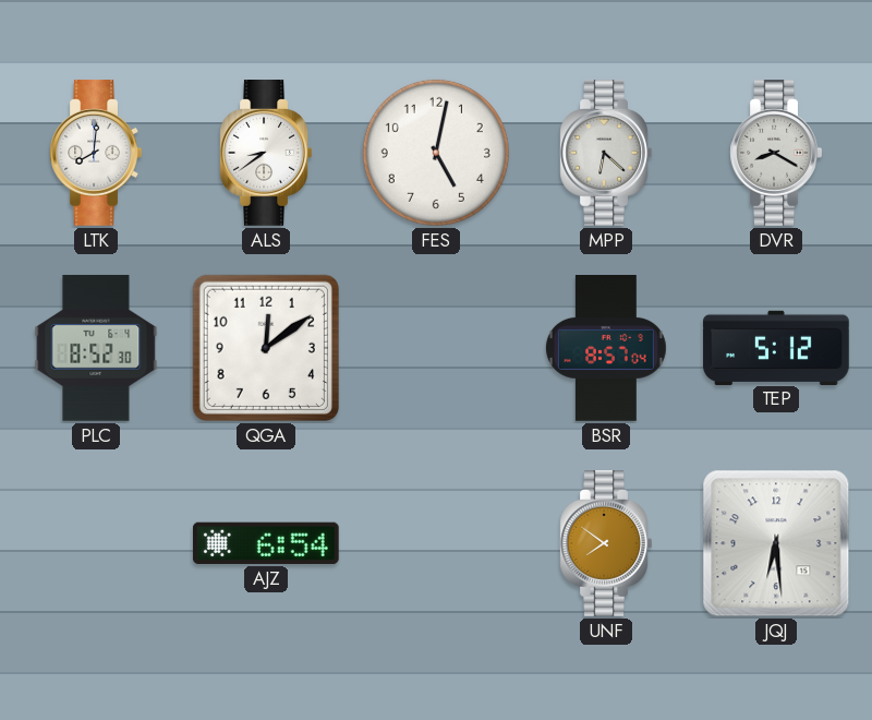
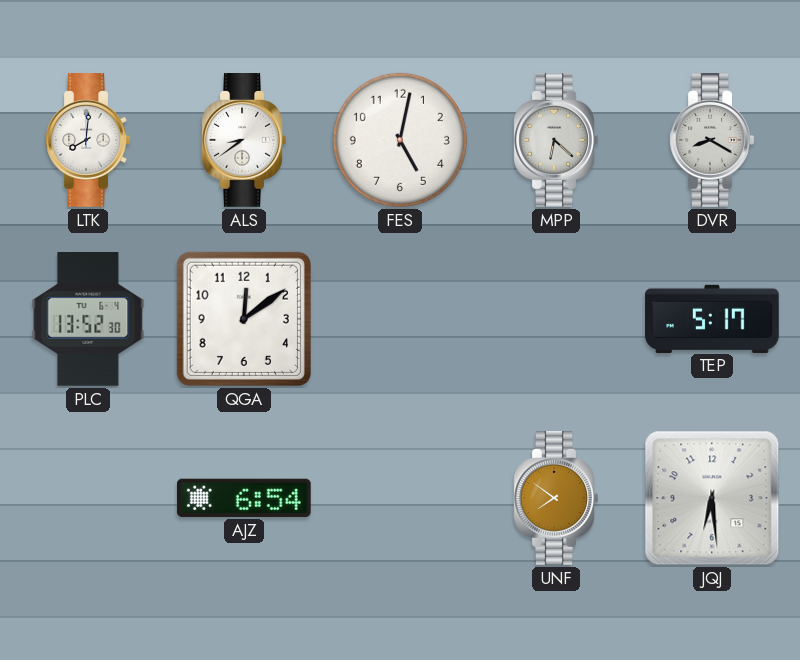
PLC: 8:52 -> 13:52
BSR: 8:57 -> none
TEP: 5:12 -> 5:17
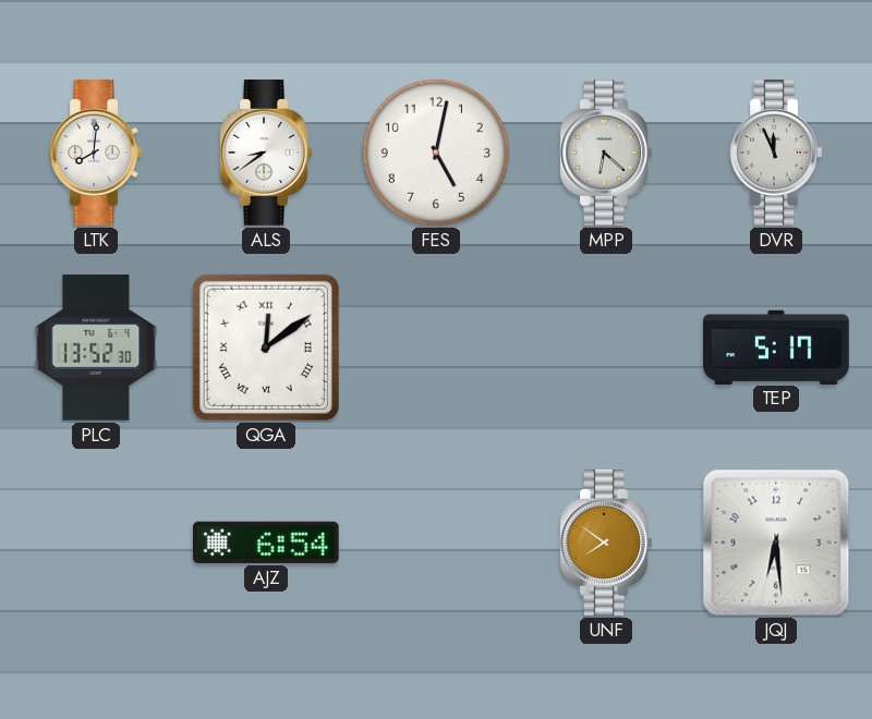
DVR: 8:20 -> 11:56
QGA numerals: Arabic -> Roman
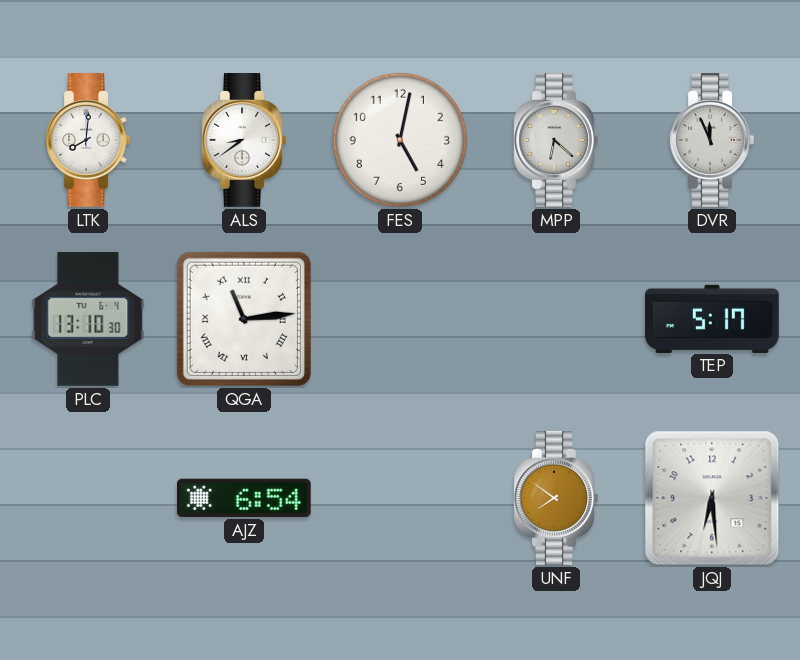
PLC: 13:52 -> 13:10
QGA: 12:09 -> 11:14
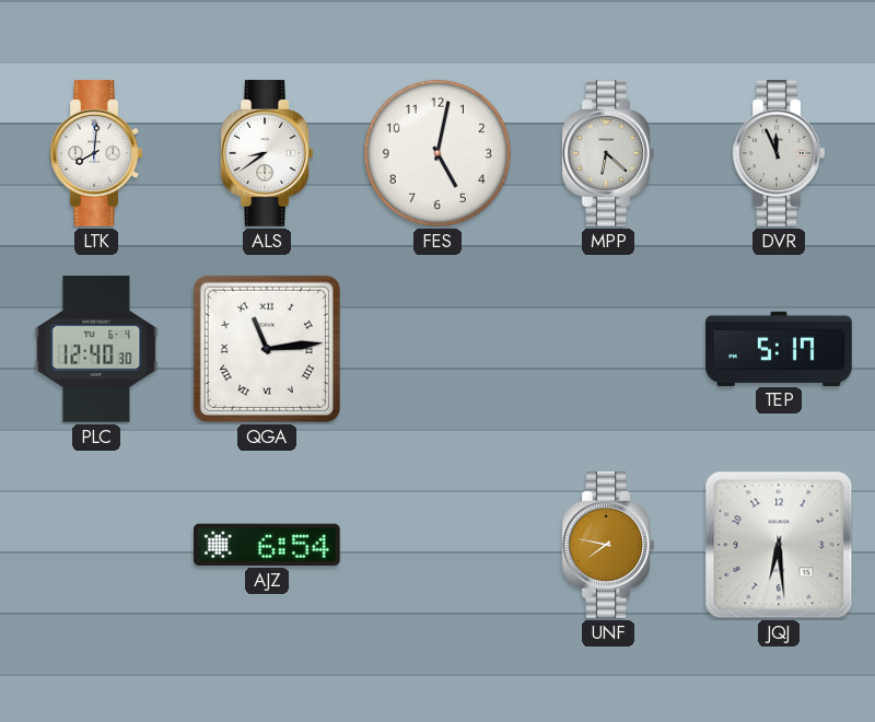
PLC: 13:10 -> 12:40
UNF: 7:51 -> 7:47
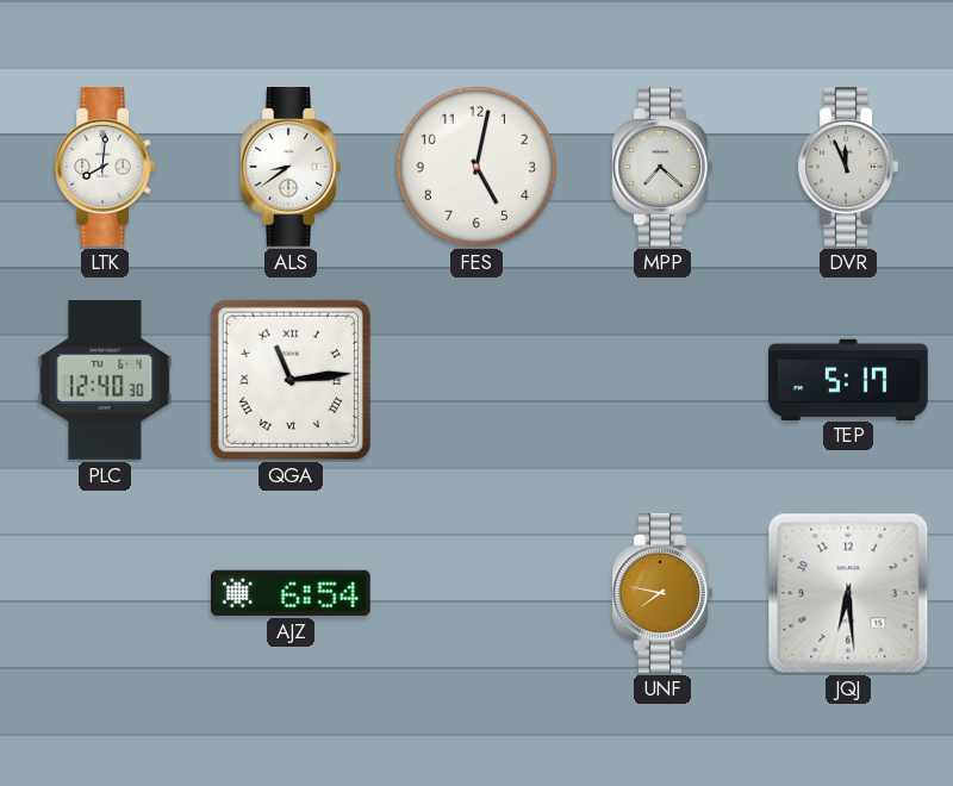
MPP: 6:22 -> 7:22
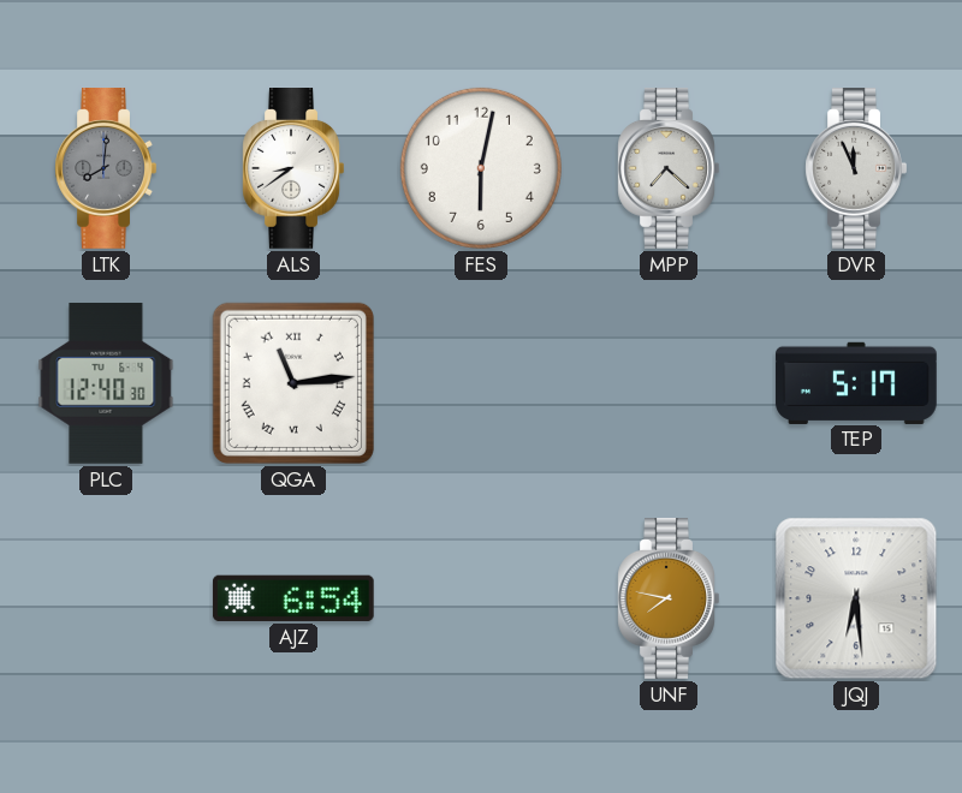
LTK dial: white -> grey
FES: 5:02 -> 6:02
